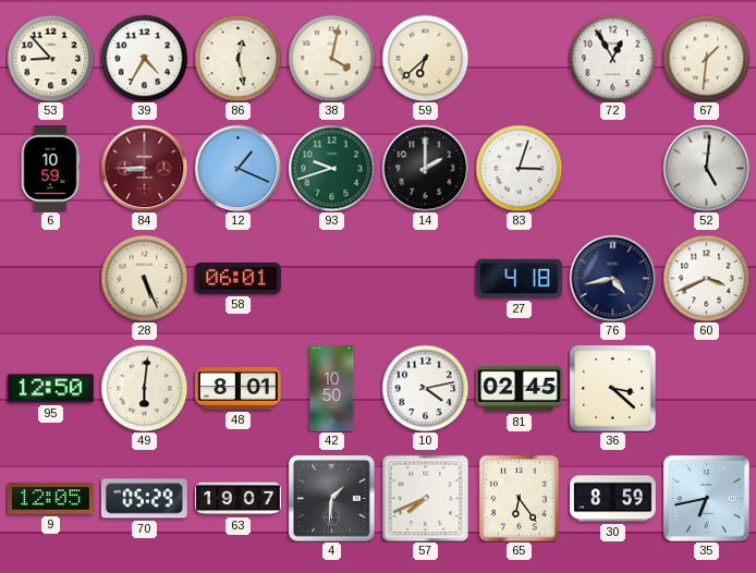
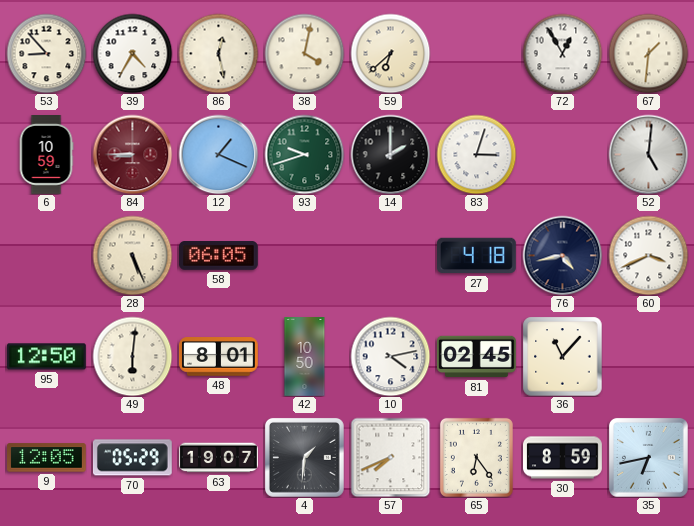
58: 06:01 -> 06:05
36: 3:22 -> 11:07
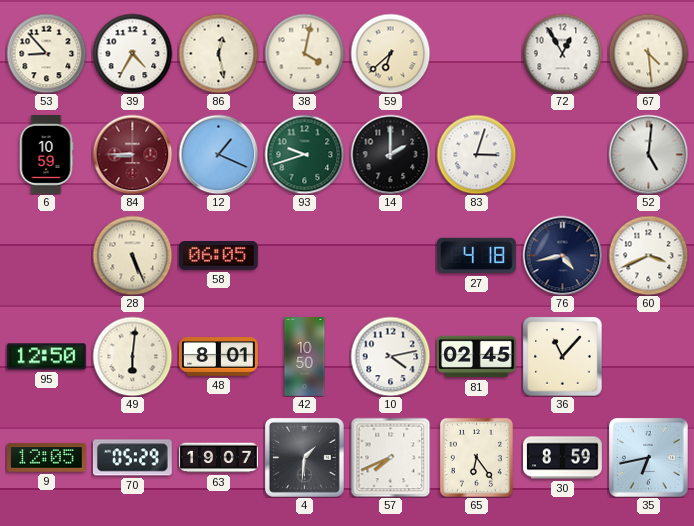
67: 1:31 -> 4:29
